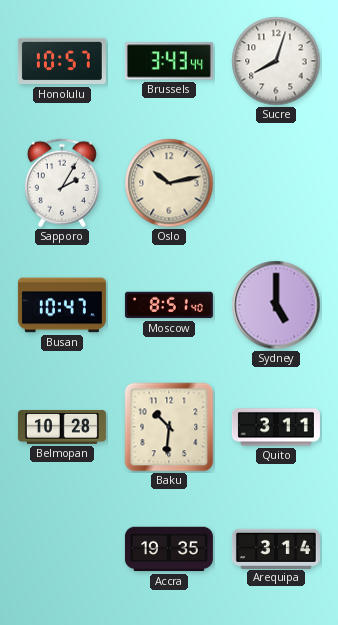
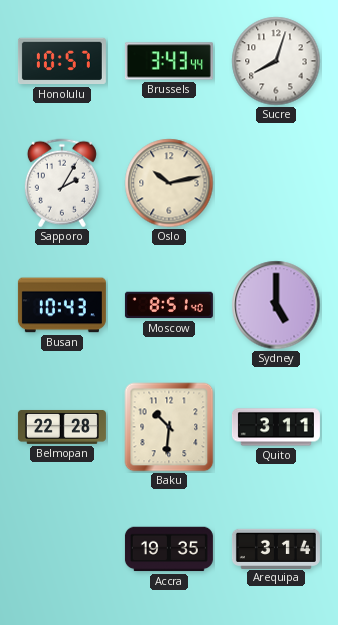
Busan: 10:47 -> 10:43
Belmopan: 10:28 -> 22:28
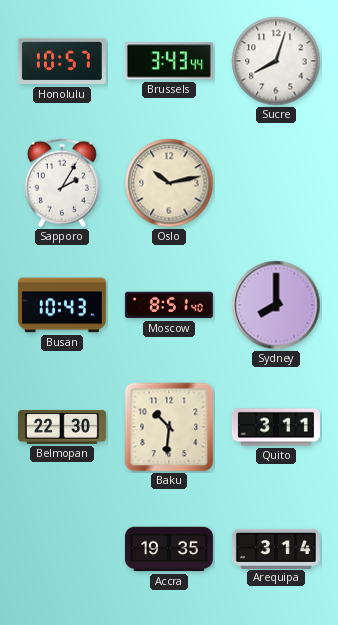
Sydney: 5:00 -> 8:00
Belmopan: 22:28 -> 22:30
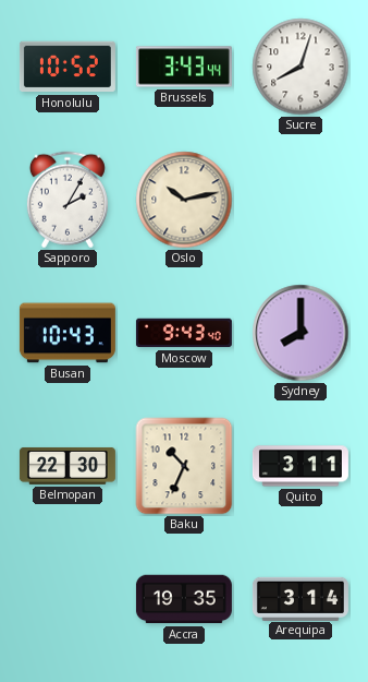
Honolulu: 10:57 -> 10:52
Moscow: 8:51 -> 9:43
Baku: 10:31 -> 10:34
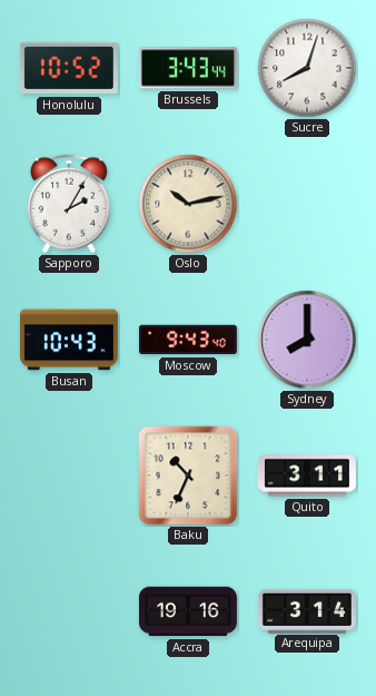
Belmopan: 22:30 -> none
Accra: 19:35 -> 19:16
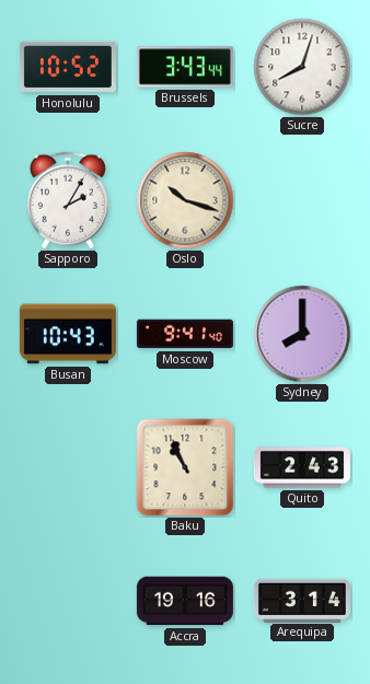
Oslo: 10:13 -> 10:18
Moscow: 9:43 -> 9:41
Baku: 10:34 -> 10:56
Quito: 3:11 -> 2:43
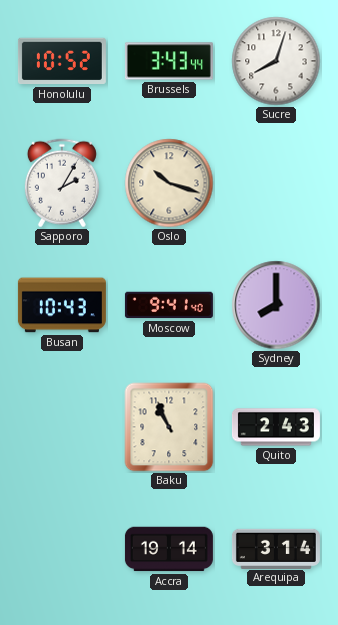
Accra: 19:16 -> 19:14
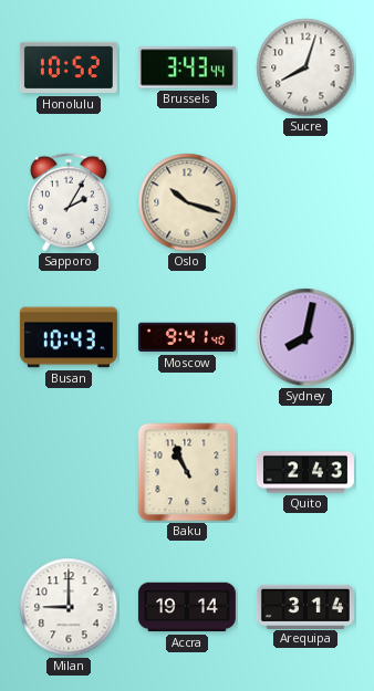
Sydney: 8:00 -> 8:02
Milan: none -> 9:00
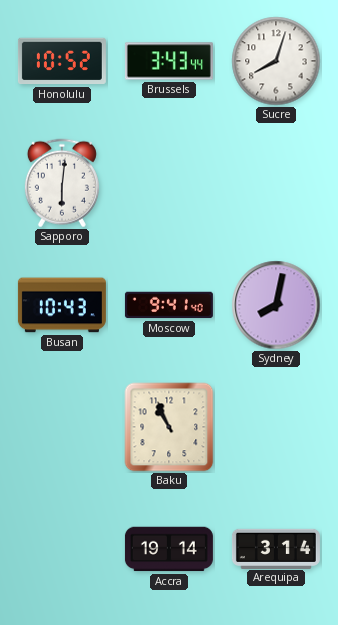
Sapporo: 2:05 -> 6:01
Oslo: 10:18 -> none
Quito: 2:43 -> none
Milan: 9:00 -> none
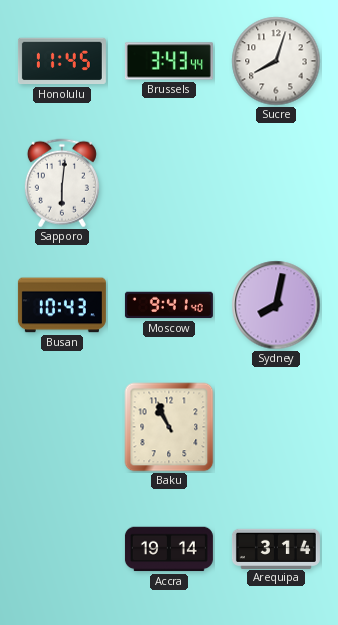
Honolulu: 10:52 -> 11:45
